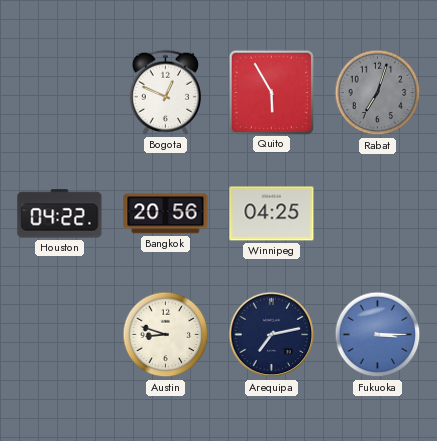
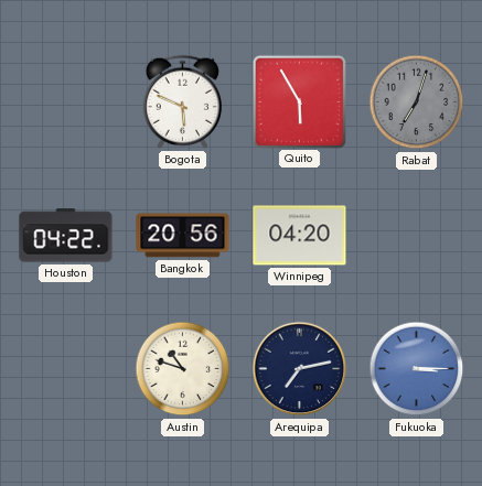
Bogota: 12:49 -> 5:49
Winnipeg: 04:25 -> 04:20
Austin: 8:48 -> 10:48
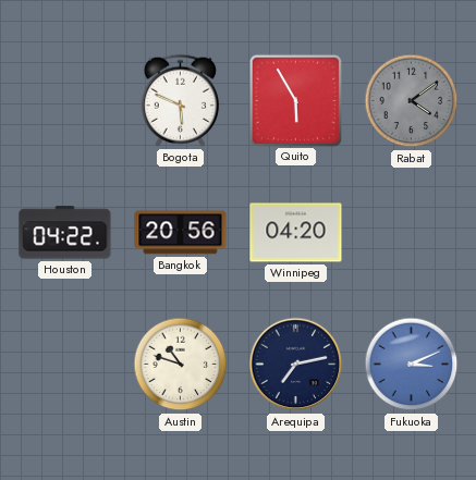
Rabat: 7:03 -> 4:09
Fukuoka: 3:15 -> 3:11
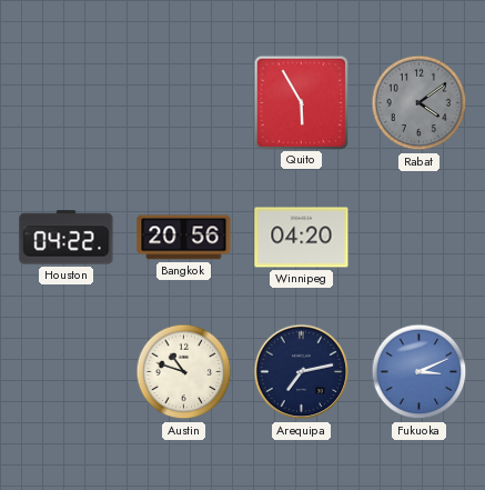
Bogota: 5:49 -> none
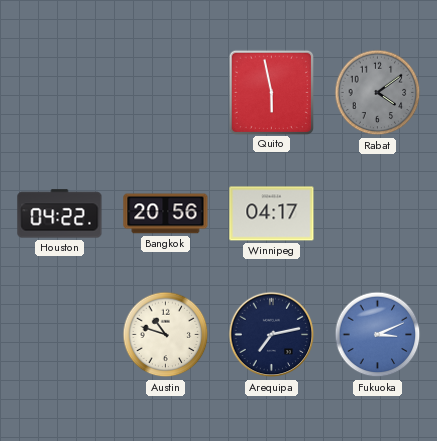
Quito: 5:55 -> 5:58
Winnipeg: 04:20 -> 04:17
